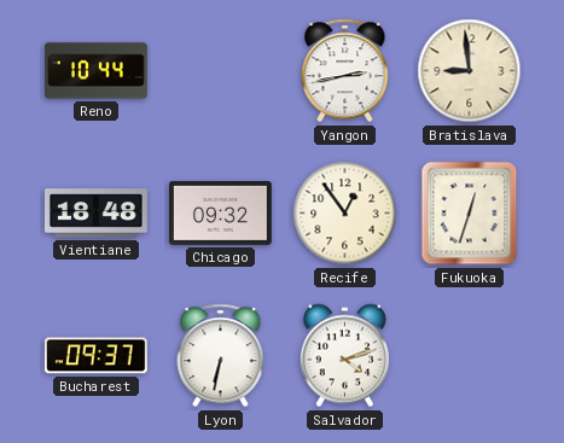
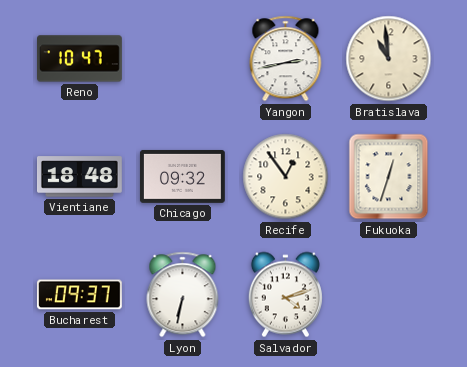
Reno: 10:44 -> 10:47
Bratislava: 8:59 -> 10:59
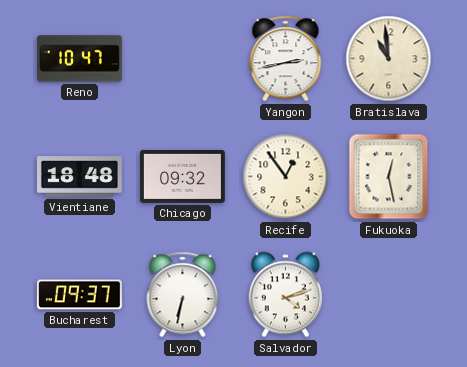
Fukuoka: 12:33 -> 12:28
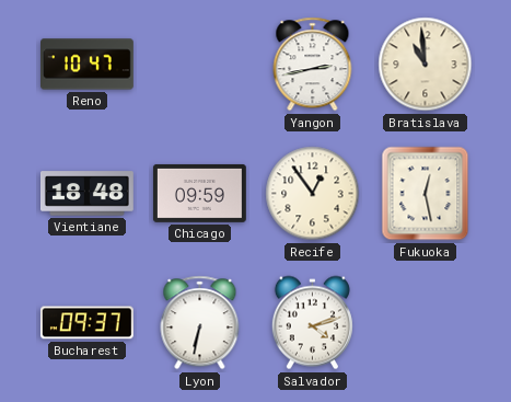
Chicago: 09:32 -> 09:59
